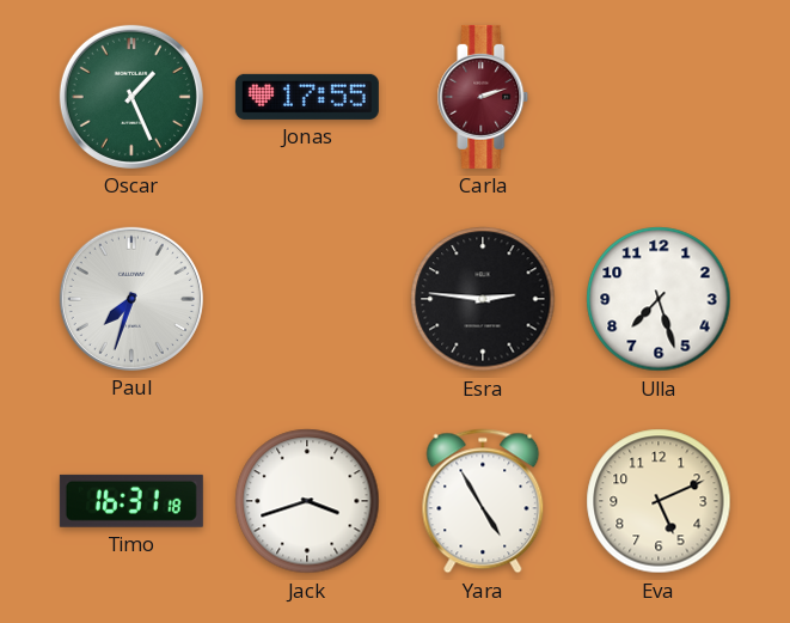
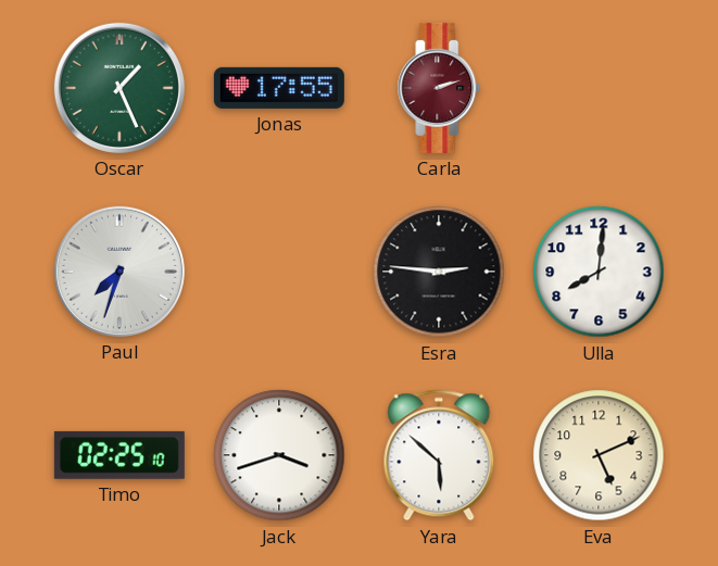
Ulla: 7:27 -> 8:01
Timo: 16:31 -> 02:25
Yara: 4:55 -> 5:52
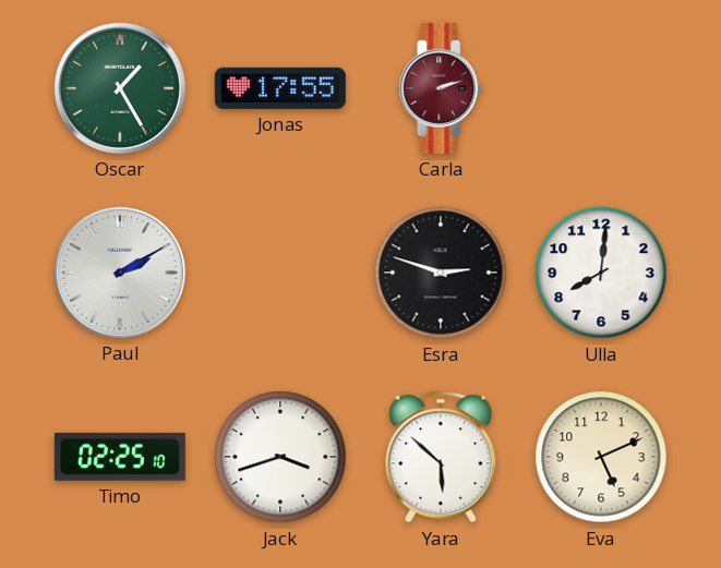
Oscar: 1:26 -> 1:25
Paul: 7:33 -> 2:10
Esra: 2:46 -> 2:48
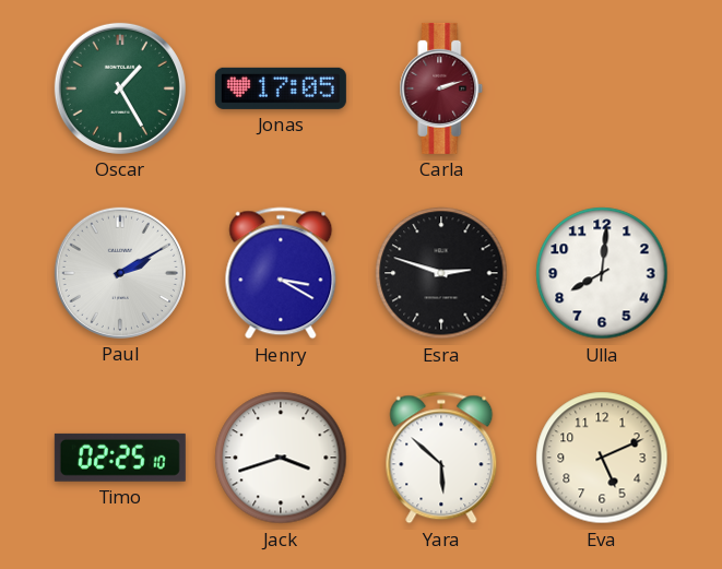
Jonas: 17:55 -> 17:05
Henry: none -> 3:20
